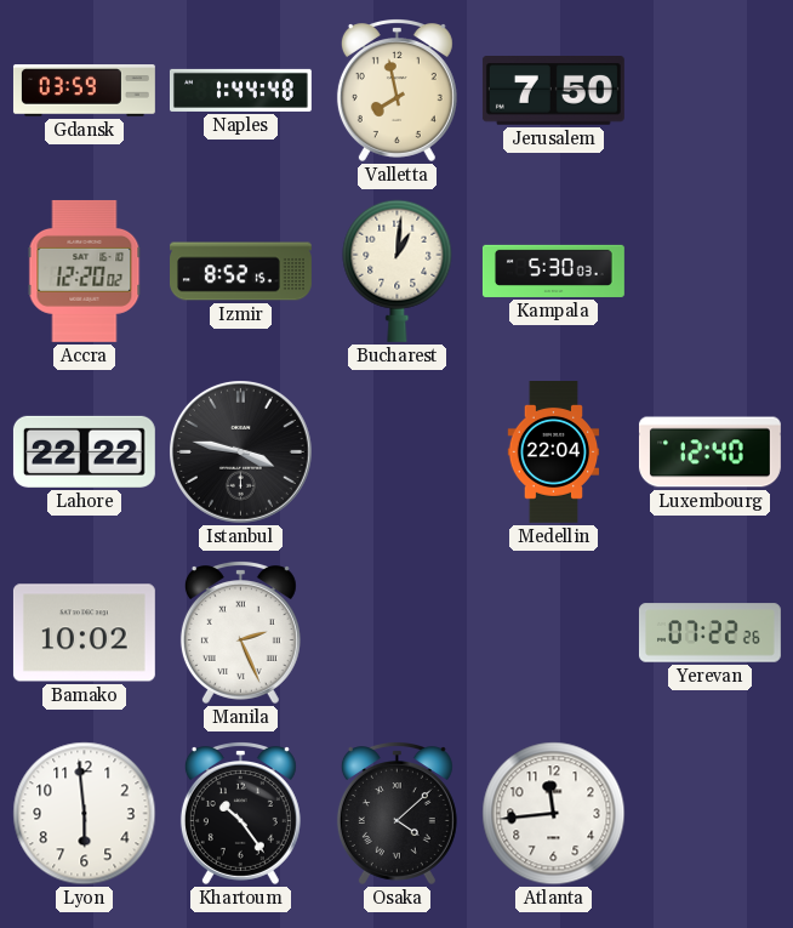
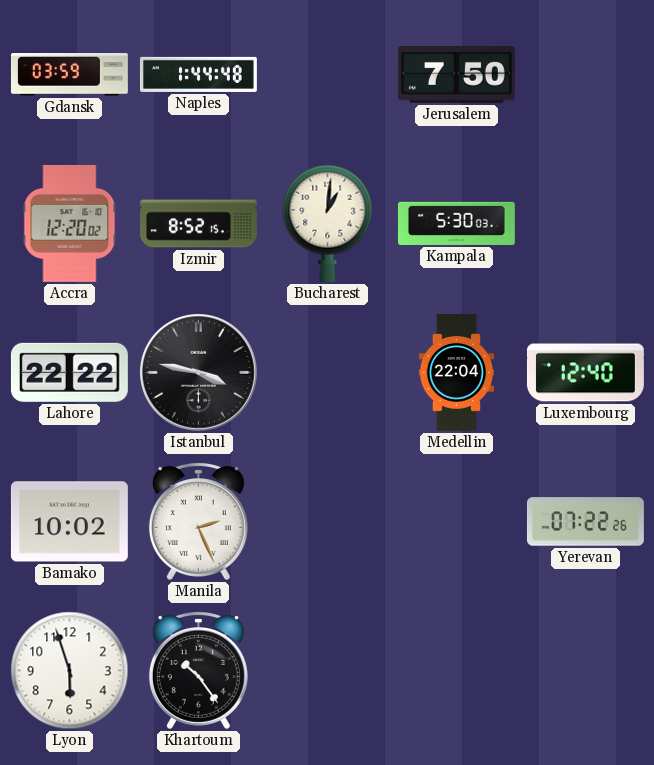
Valletta: 7:58 -> none
Lyon: 5:59 -> 5:57
Osaka: 4:08 -> none
Atlanta: 11:44 -> none
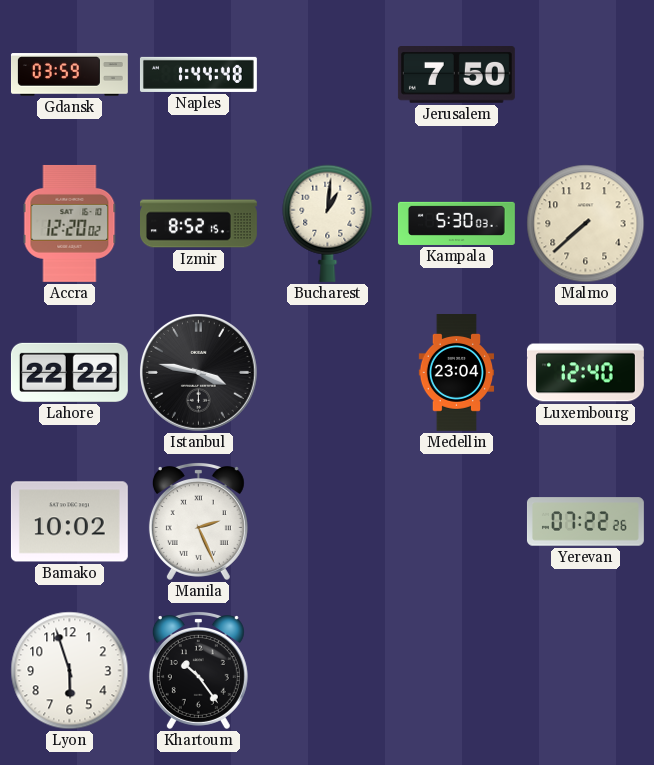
Malmo: none -> 7:38
Medellin: 22:04 -> 23:04
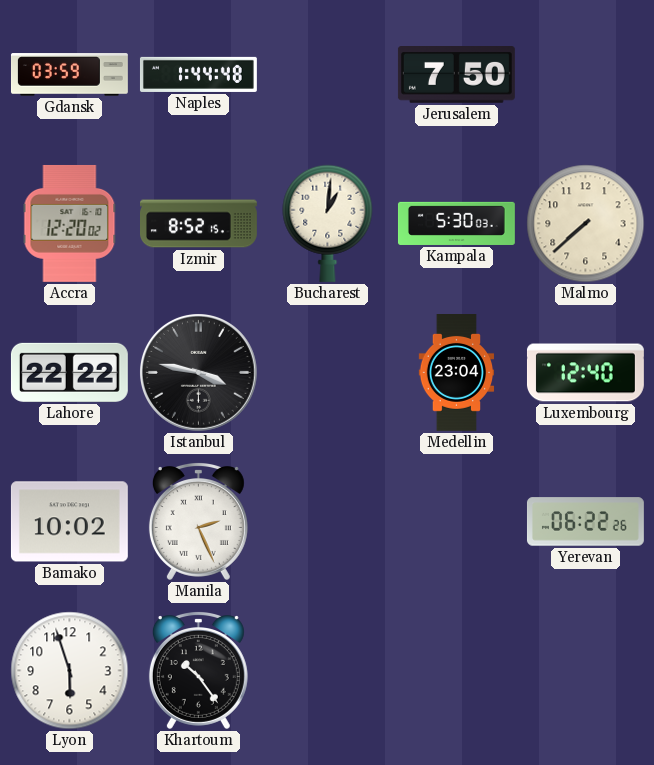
Yerevan: 07:22 -> 06:22
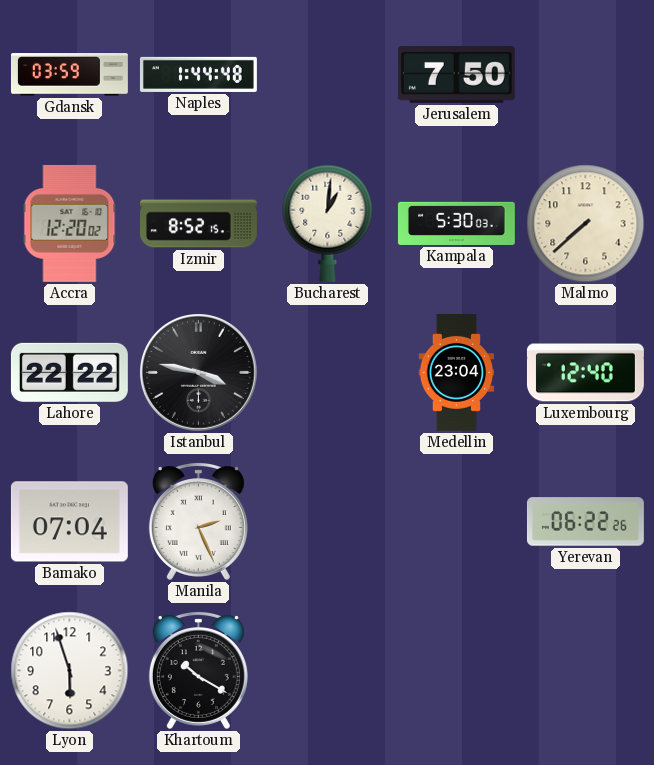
Bamako: 10:02 -> 07:04
Khartoum: 10:24 -> 10:20
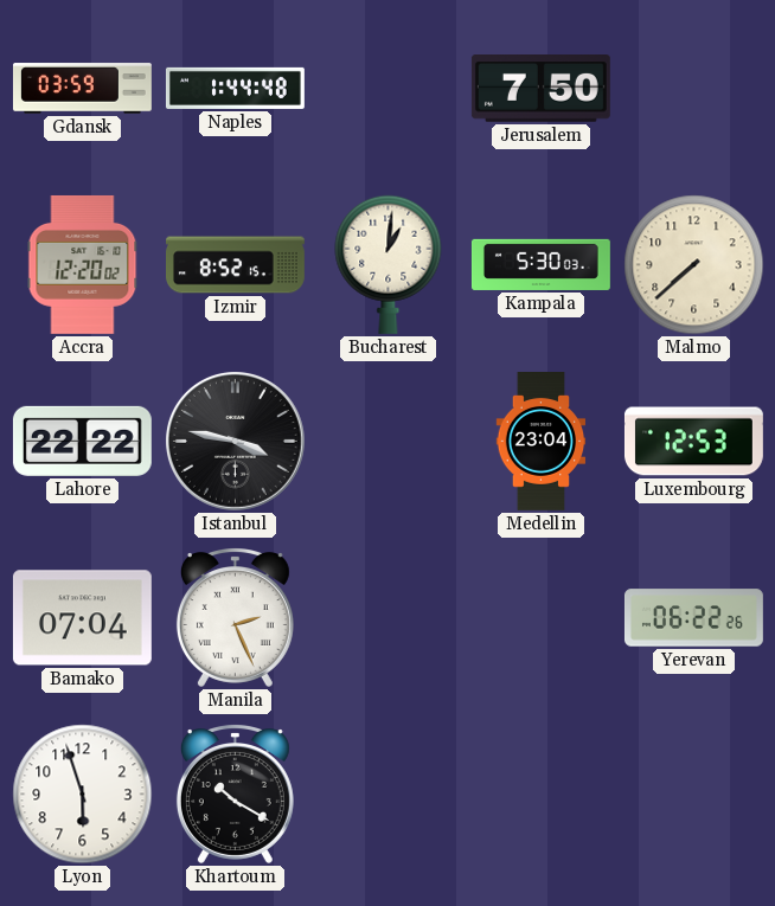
Luxembourg: 12:40 -> 12:53
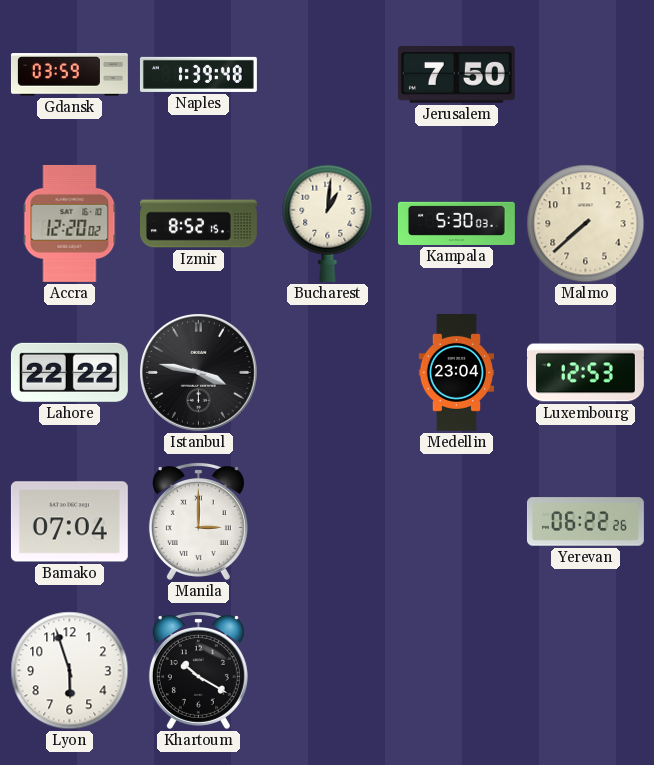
Naples: 1:44 -> 1:39
Manila: 2:26 -> 3:00
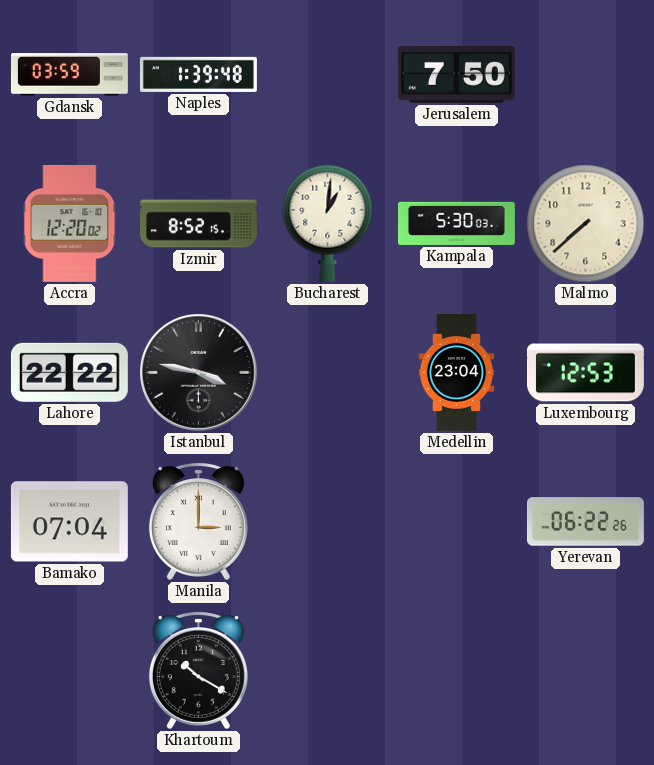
Lyon: 5:57 -> none
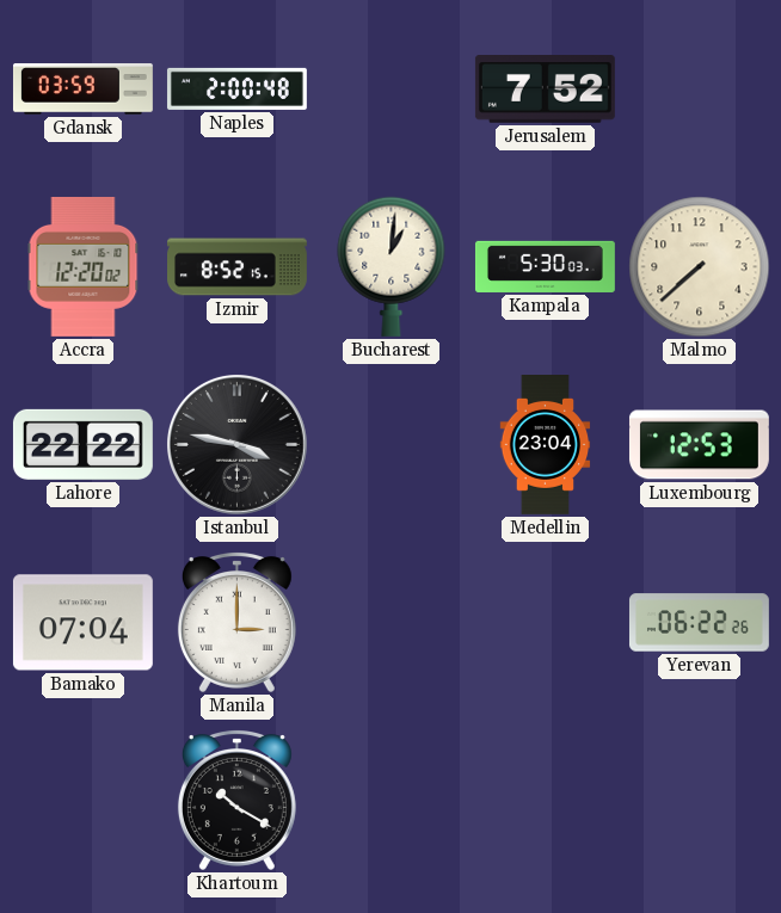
Naples: 1:39 -> 2:00
Jerusalem: 7:50 -> 7:52
